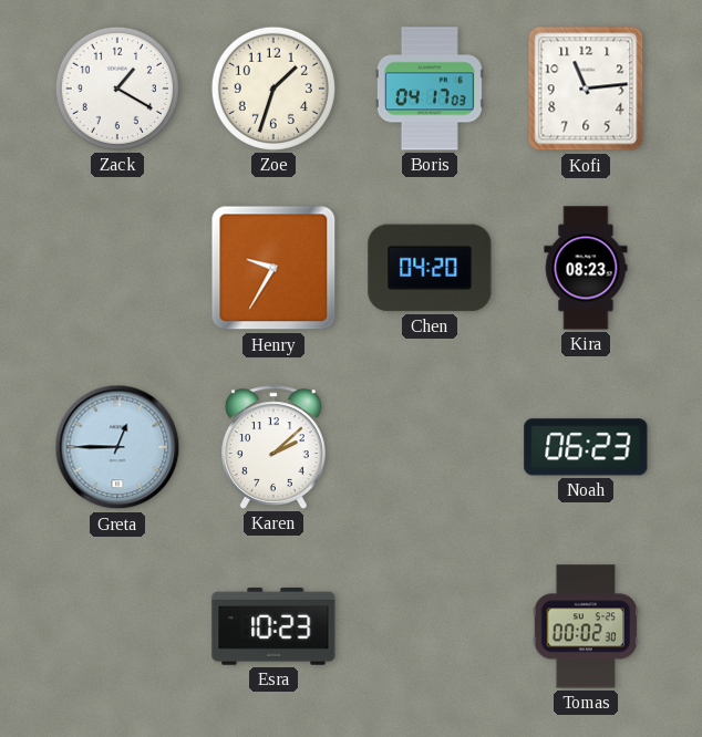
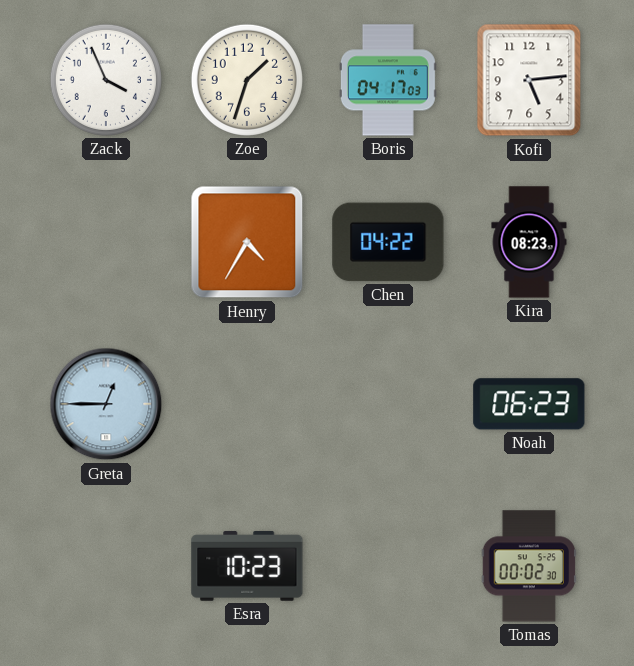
Zack: 1:20 -> 3:56
Kofi: 11:14 -> 5:14
Henry: 9:35 -> 4:35
Chen: 04:20 -> 04:22
Karen: 2:08 -> none
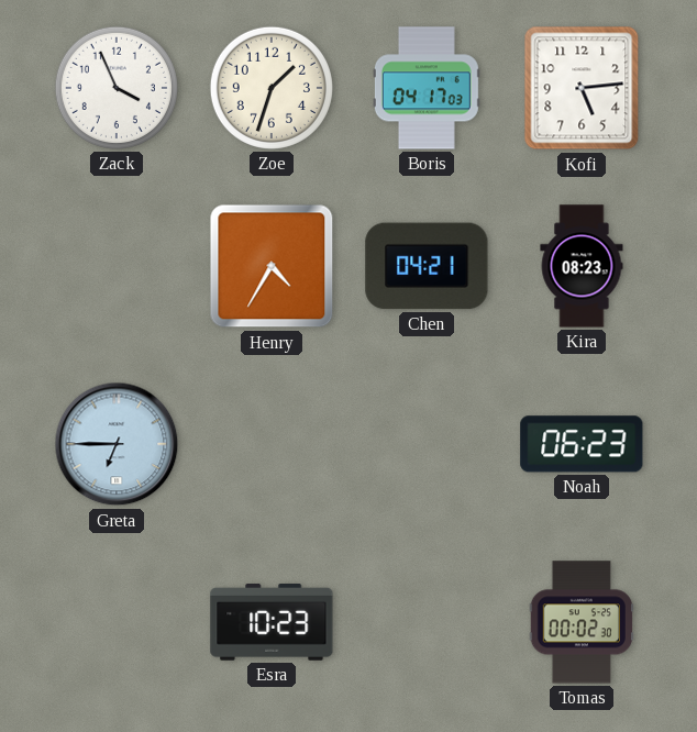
Chen: 04:22 -> 04:21
Greta: 12:45 -> 6:45
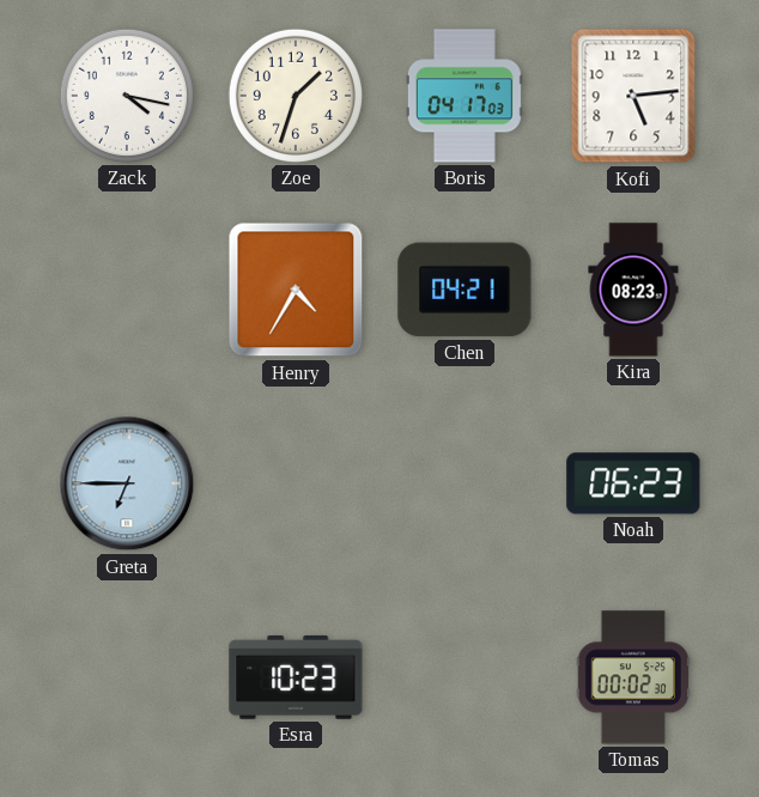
Zack: 3:56 -> 4:17
